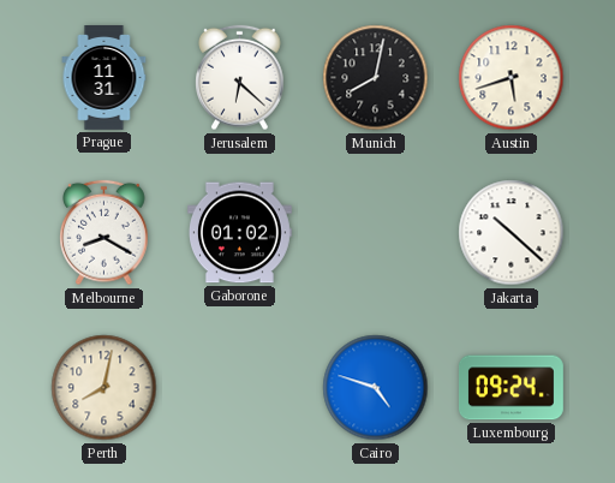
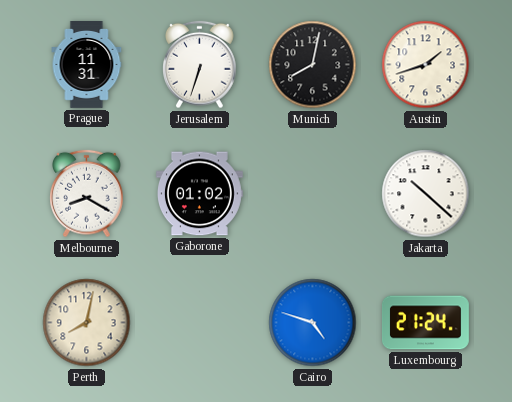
Jerusalem: 6:22 -> 6:33
Austin: 5:42 -> 1:42
Luxembourg: 09:24 -> 21:24
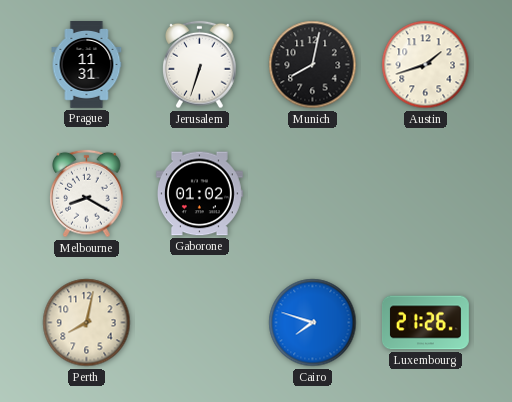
Jakarta: 10:22 -> none
Cairo: 4:48 -> 7:48
Luxembourg: 21:24 -> 21:26
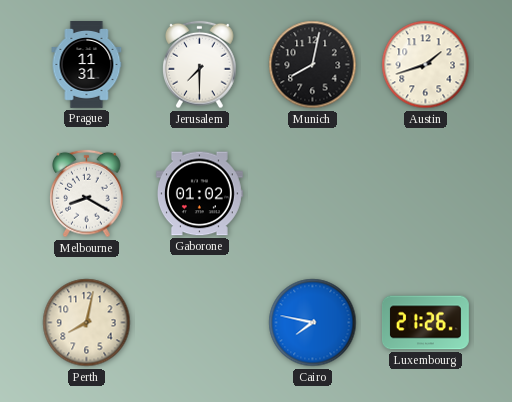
Jerusalem: 6:33 -> 7:30
Cairo: 7:48 -> 7:47
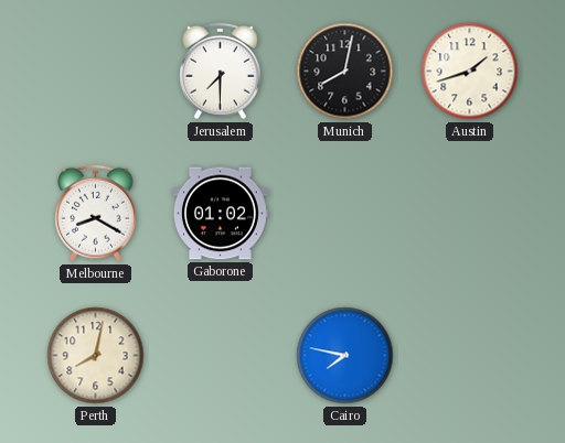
Prague: 11:31 -> none
Luxembourg: 21:26 -> none
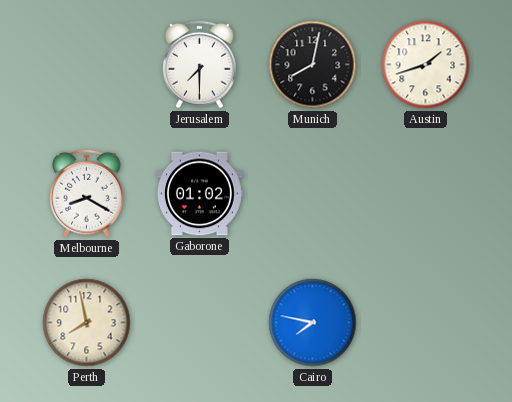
Perth: 8:02 -> 7:58
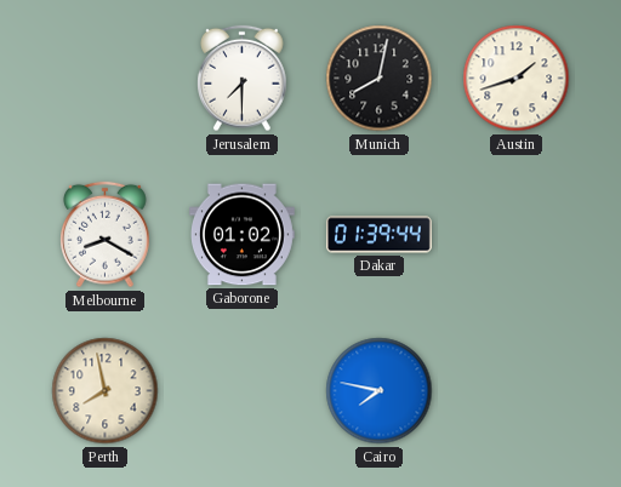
Dakar: none -> 01:39
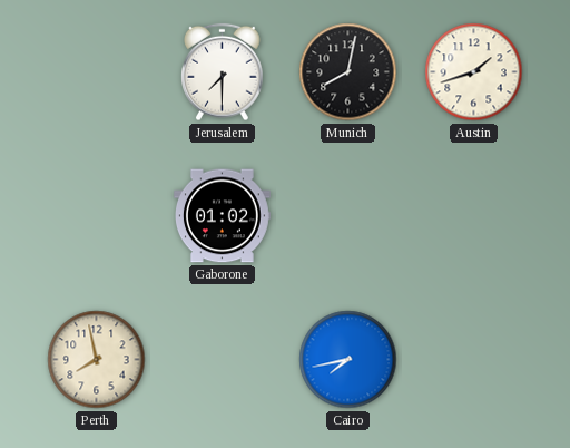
Melbourne: 8:20 -> none
Dakar: 01:39 -> none
Cairo: 7:47 -> 7:43
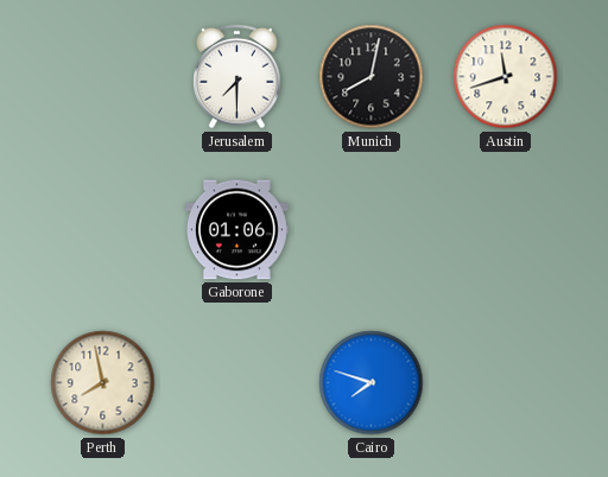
Austin: 1:42 -> 11:42
Gaborone: 01:02 -> 01:06
Cairo: 7:43 -> 7:48
